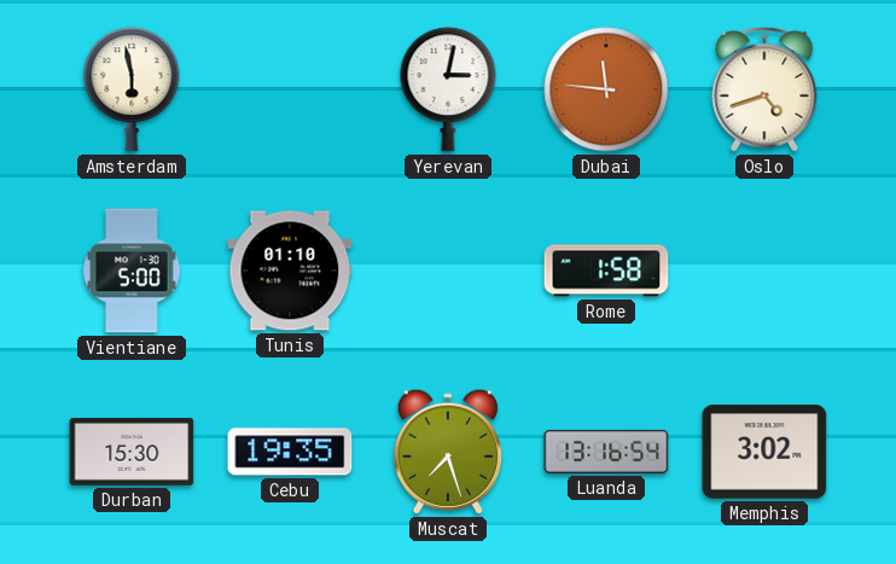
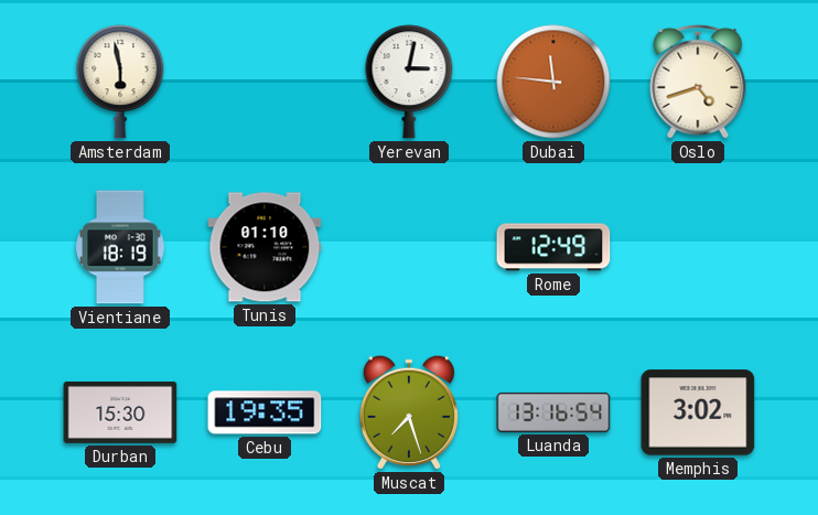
Vientiane: 5:00 -> 18:19
Rome: 1:58 -> 12:49
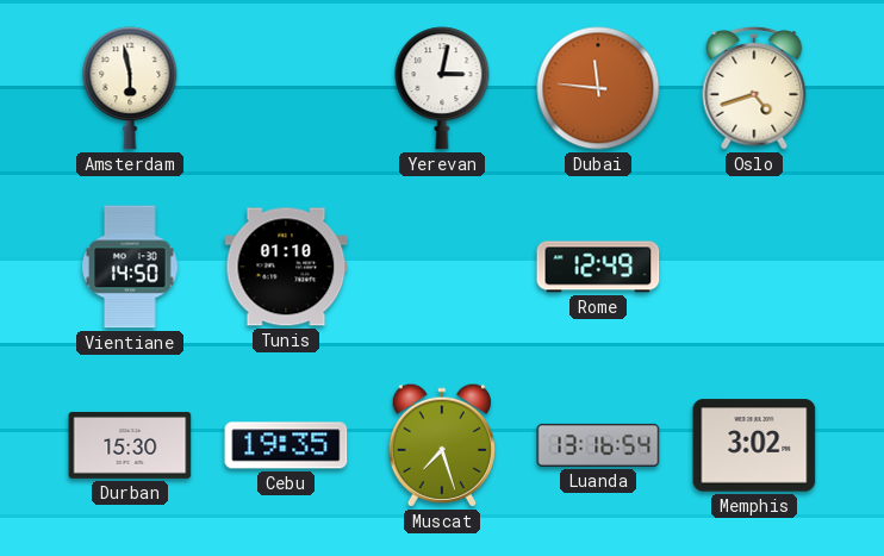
Vientiane: 18:19 -> 14:50
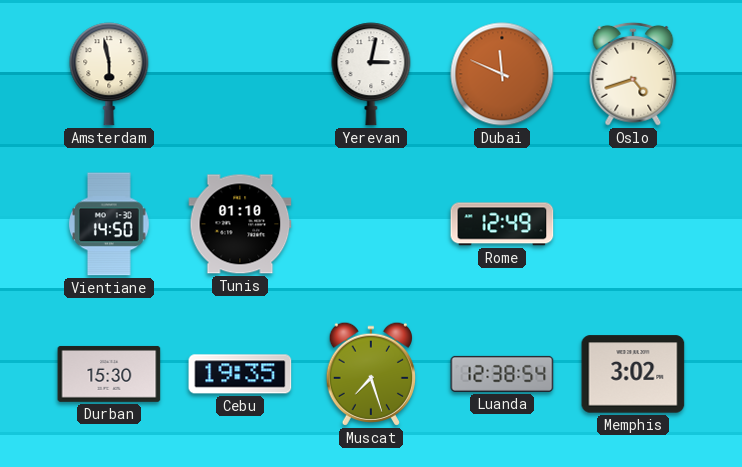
Dubai: 11:46 -> 11:49
Luanda: 13:16 -> 12:38
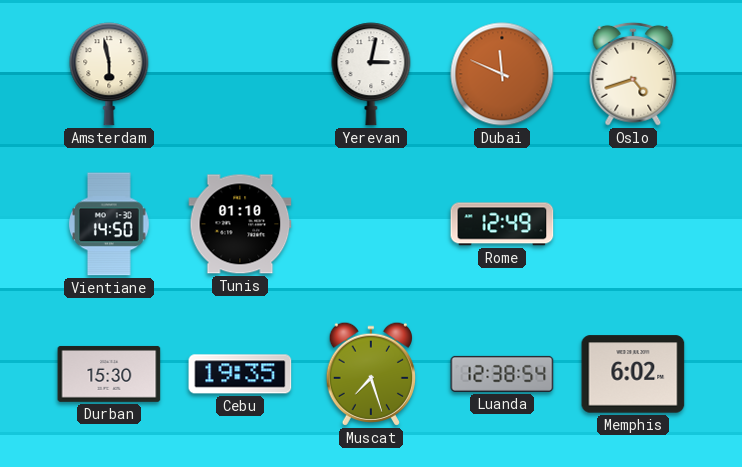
Memphis: 3:02 -> 6:02
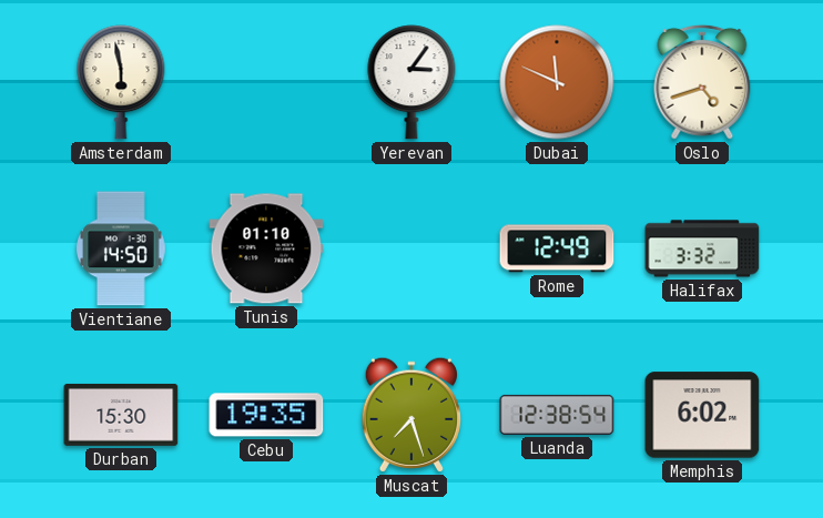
Yerevan: 3:02 -> 3:06
Halifax: none -> 3:32
